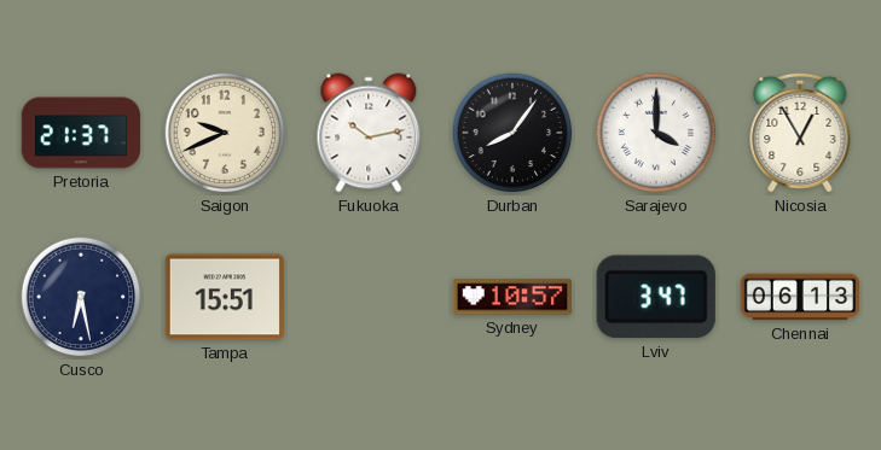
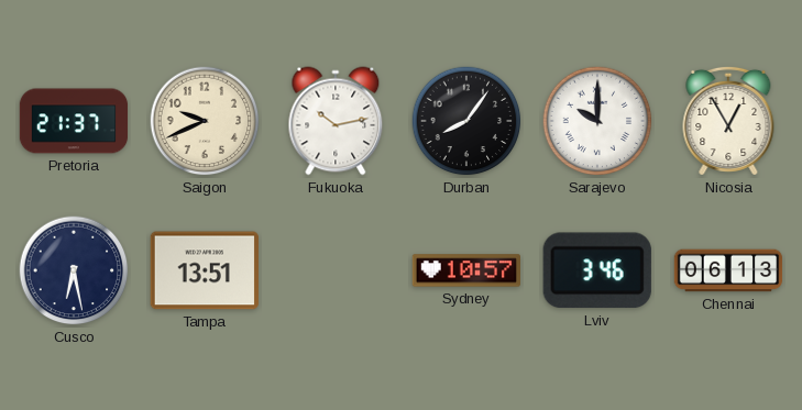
Sarajevo: 4:00 -> 10:00
Tampa: 15:51 -> 13:51
Lviv: 3:47 -> 3:46
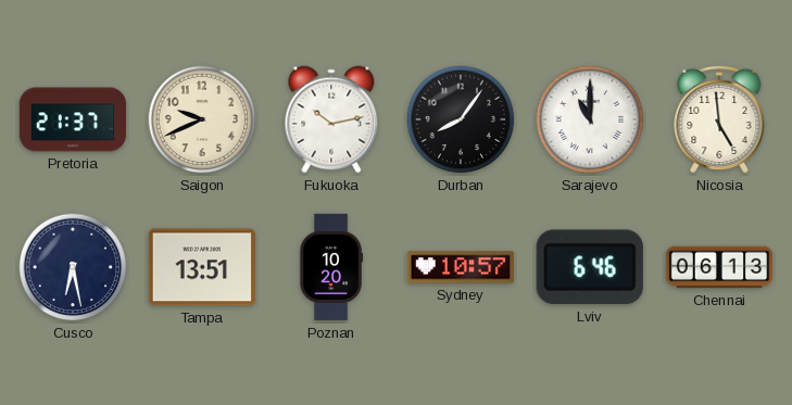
Sarajevo: 10:00 -> 11:00
Nicosia: 12:55 -> 4:59
Poznan: none -> 10:20
Lviv: 3:46 -> 6:46
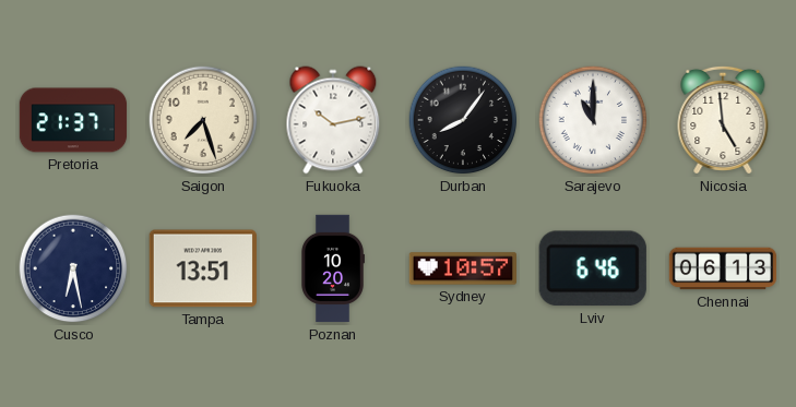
Saigon: 9:41 -> 7:27
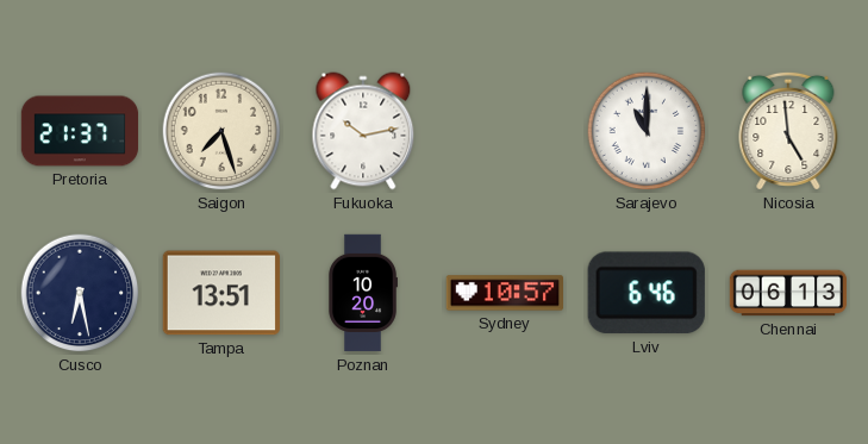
Durban: 8:06 -> none
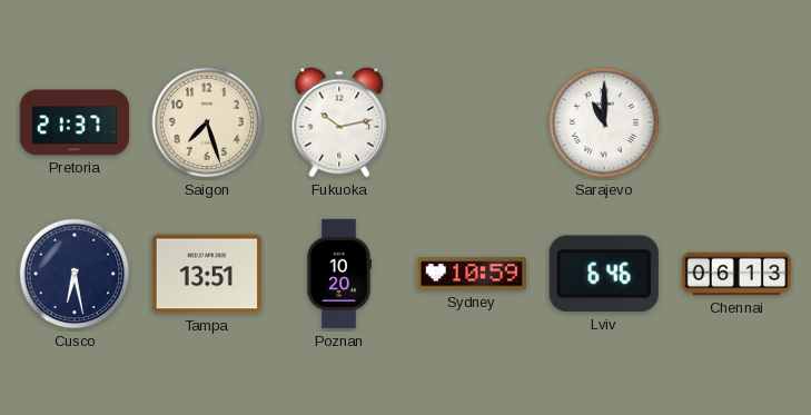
Nicosia: 4:59 -> none
Sydney: 10:57 -> 10:59
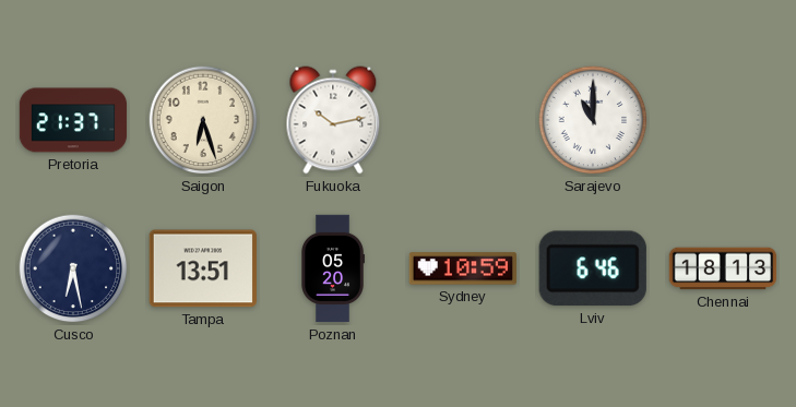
Saigon: 7:27 -> 6:27
Poznan: 10:20 -> 05:20
Chennai: 06:13 -> 18:13
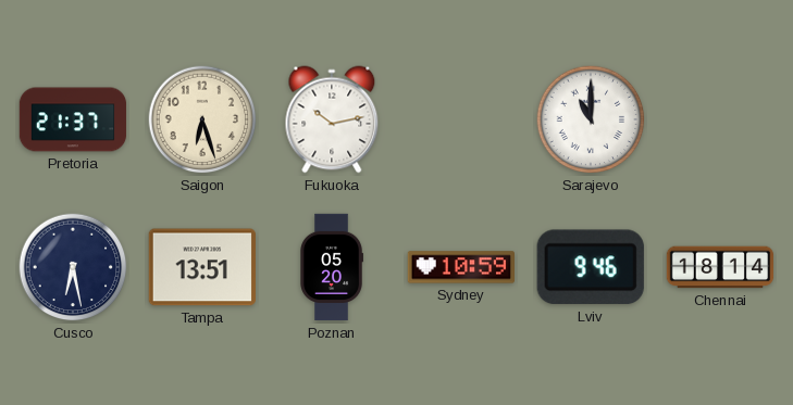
Lviv: 6:46 -> 9:46
Chennai: 18:13 -> 18:14
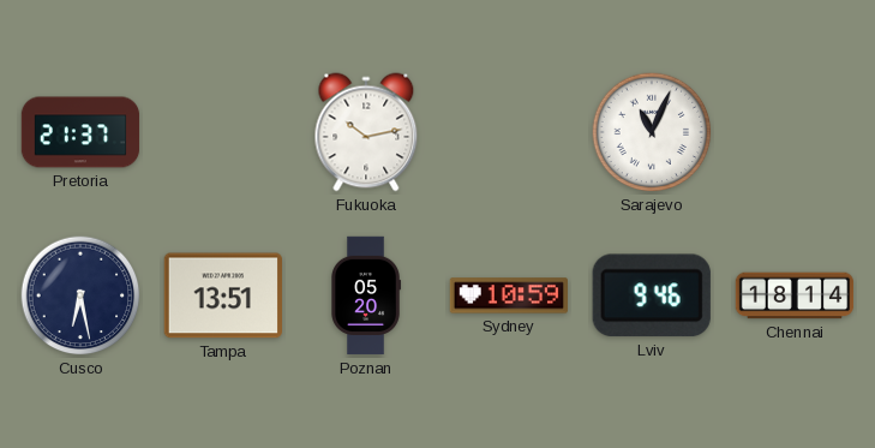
Saigon: 6:27 -> none
Sarajevo: 11:00 -> 11:04
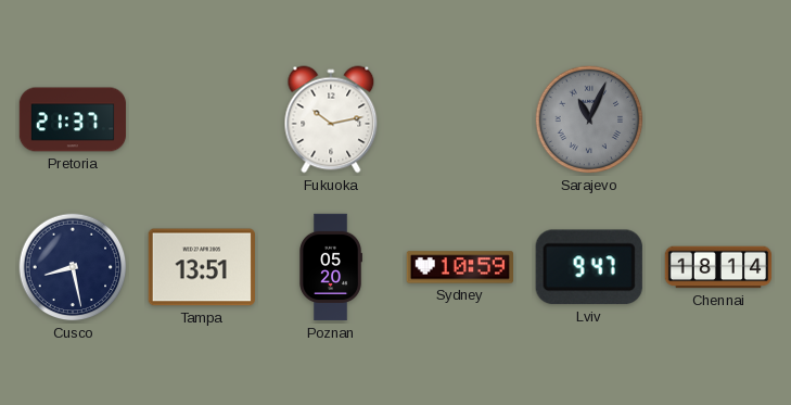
Sarajevo dial: white -> grey
Cusco: 6:28 -> 8:28
Lviv: 9:46 -> 9:47
